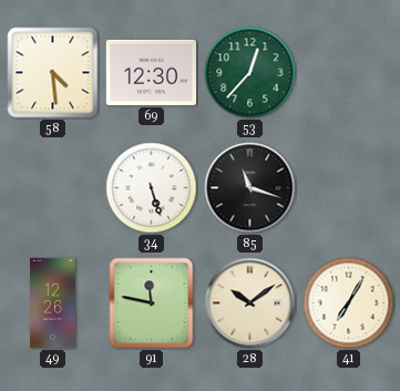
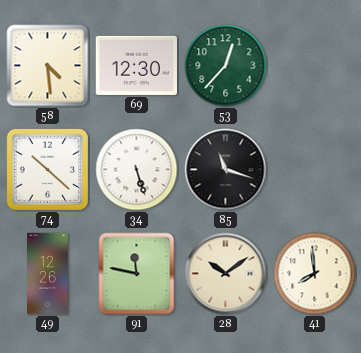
74: none -> 10:22
41: 7:05 -> 7:59
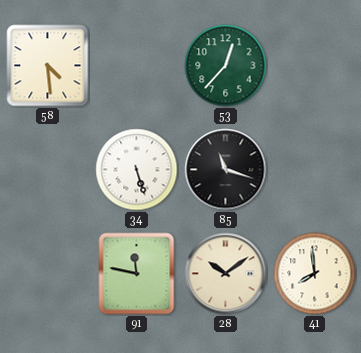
69: 12:30 -> none
74: 10:22 -> none
49: 12:26 -> none
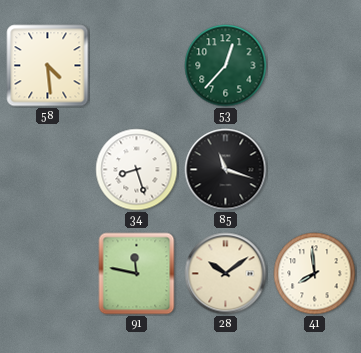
34: 5:27 -> 8:27
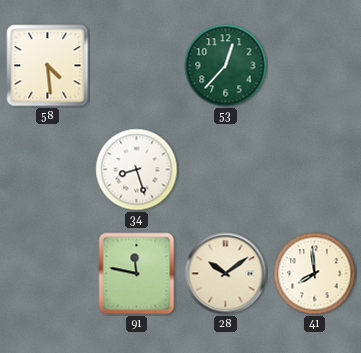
85: 11:18 -> none
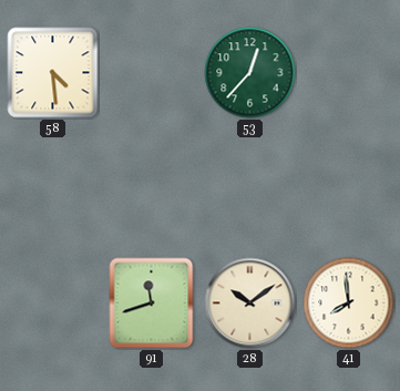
34: 8:27 -> none
91: 11:47 -> 11:42
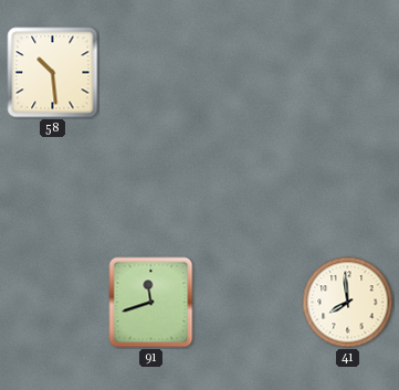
58: 4:29 -> 10:29
53: 12:37 -> none
28: 10:09 -> none
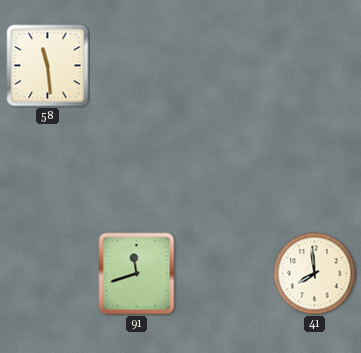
58: 10:29 -> 11:29
